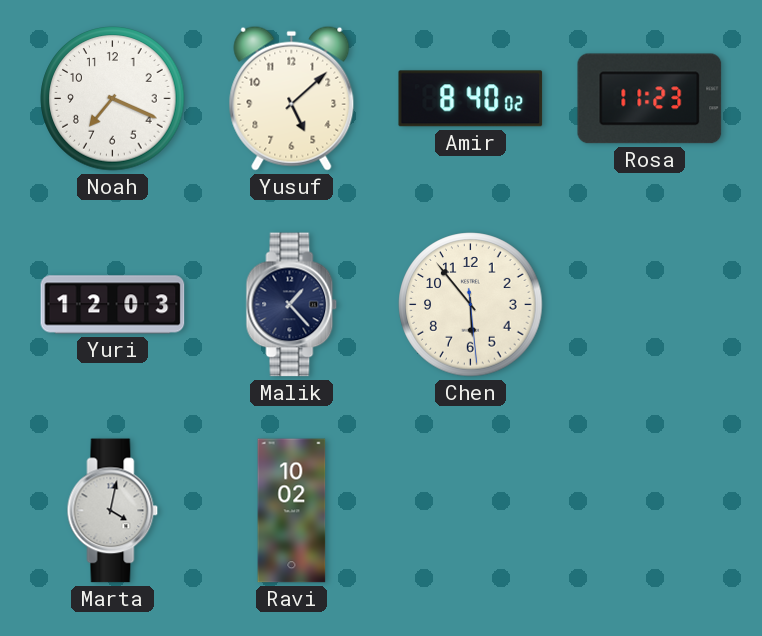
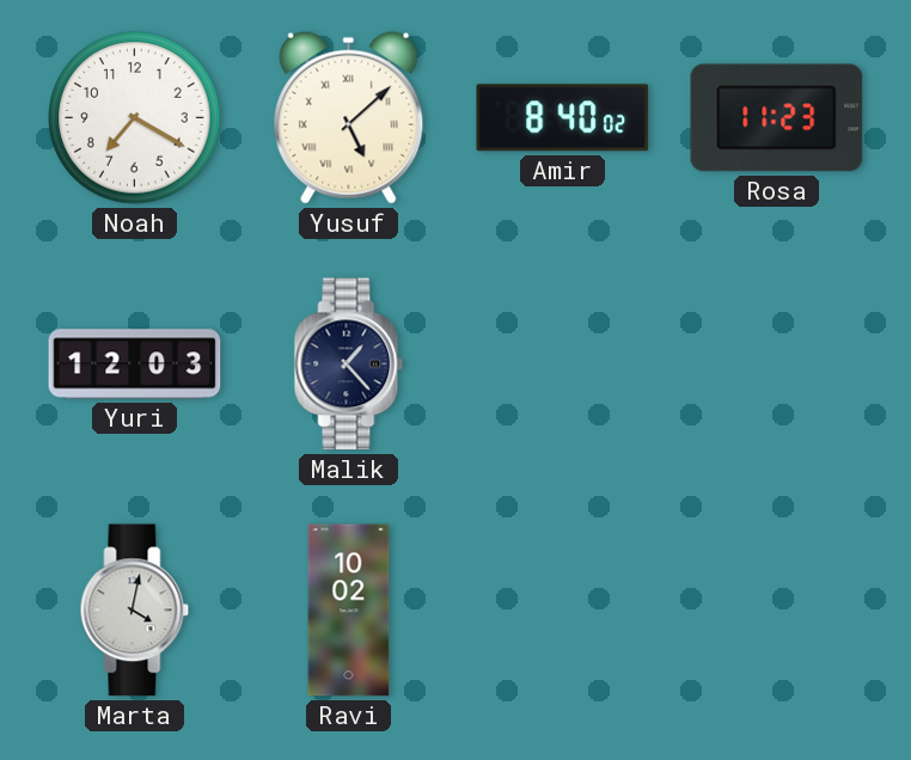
Noah: 7:19 -> 7:20
Yusuf numerals: Arabic -> Roman
Chen: 5:53 -> none
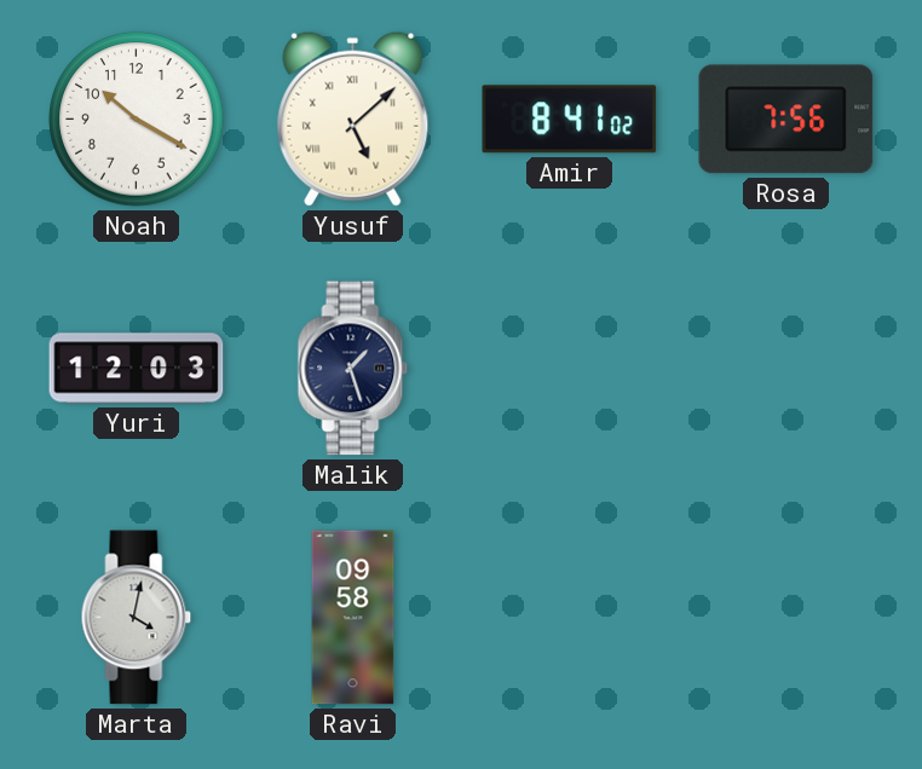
Noah: 7:20 -> 10:20
Amir: 8:40 -> 8:41
Rosa: 11:23 -> 7:56
Malik: 1:23 -> 1:27
Ravi: 10:02 -> 09:58
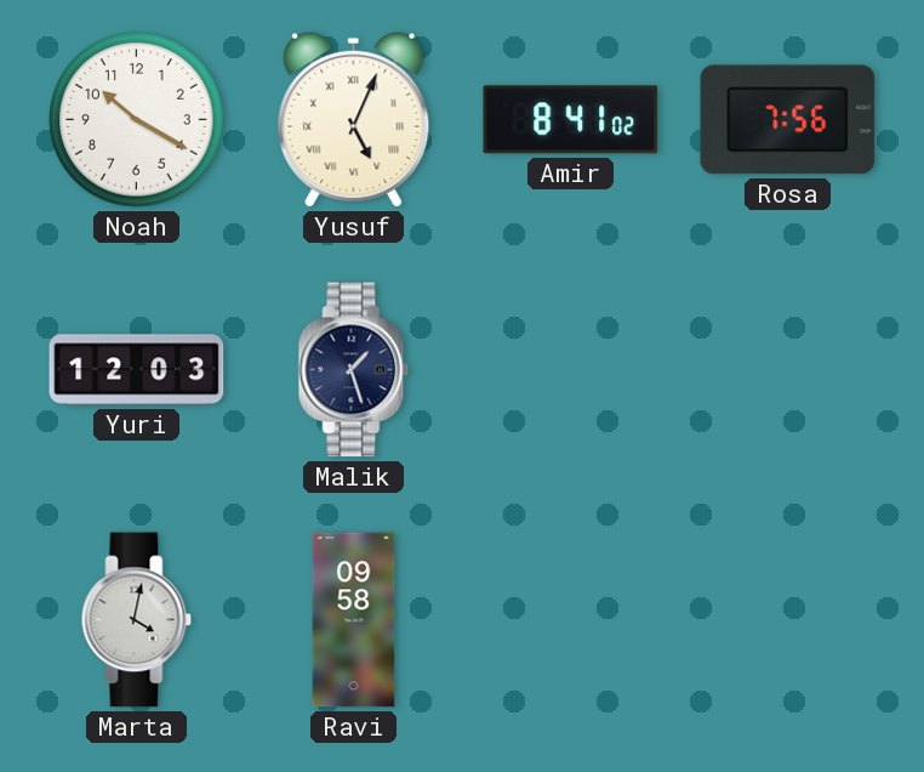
Yusuf: 5:08 -> 5:04
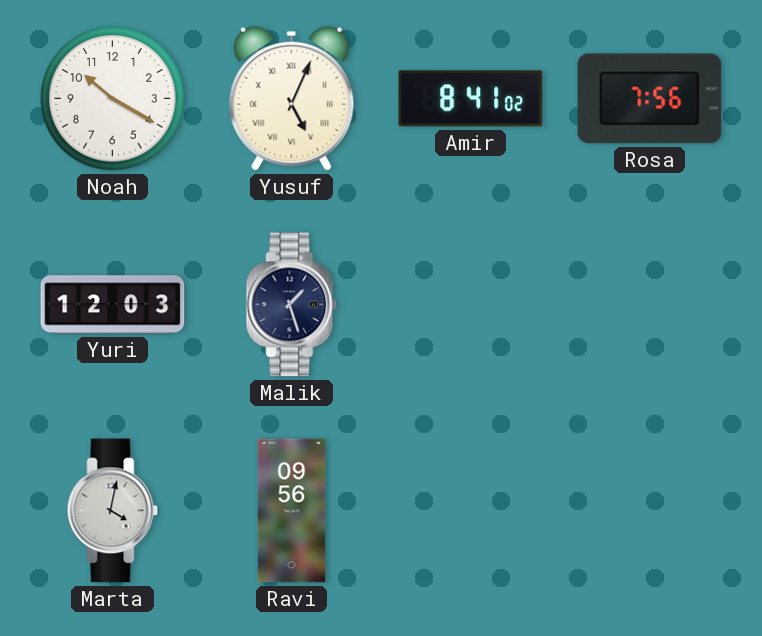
Ravi: 09:58 -> 09:56
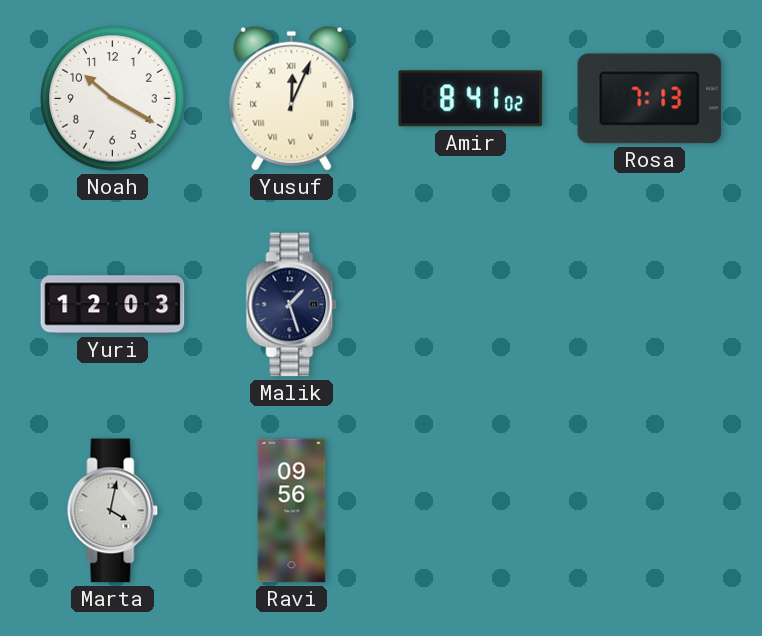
Yusuf: 5:04 -> 12:04
Rosa: 7:56 -> 7:13
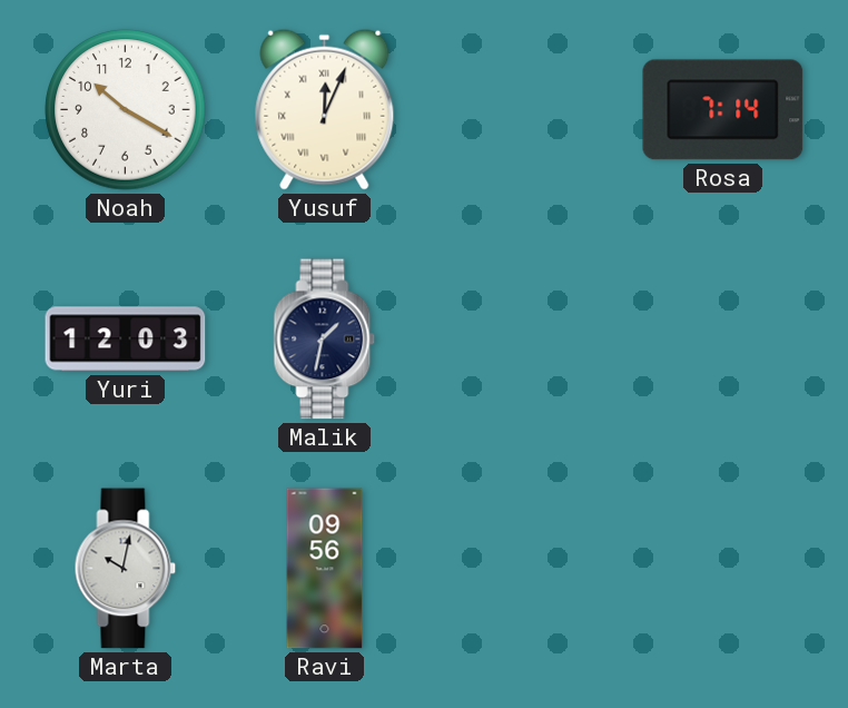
Amir: 8:41 -> none
Rosa: 7:13 -> 7:14
Malik: 1:27 -> 1:32
Marta: 4:02 -> 10:02
